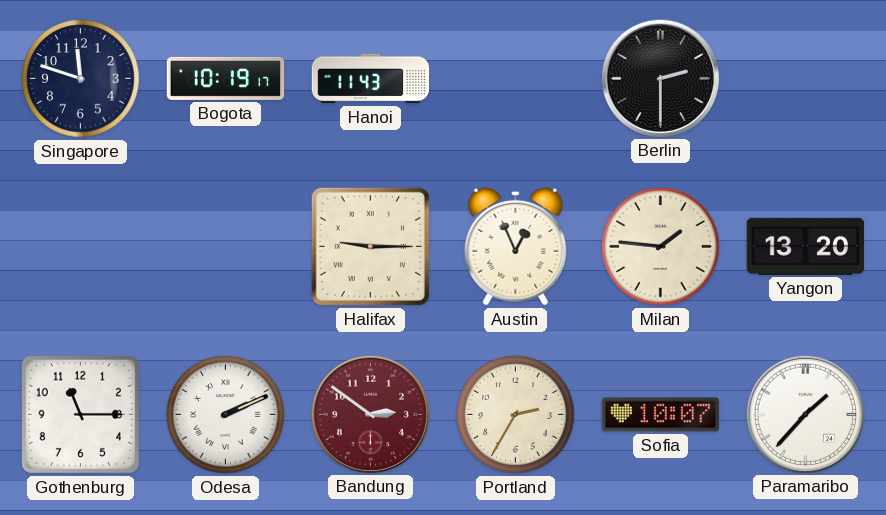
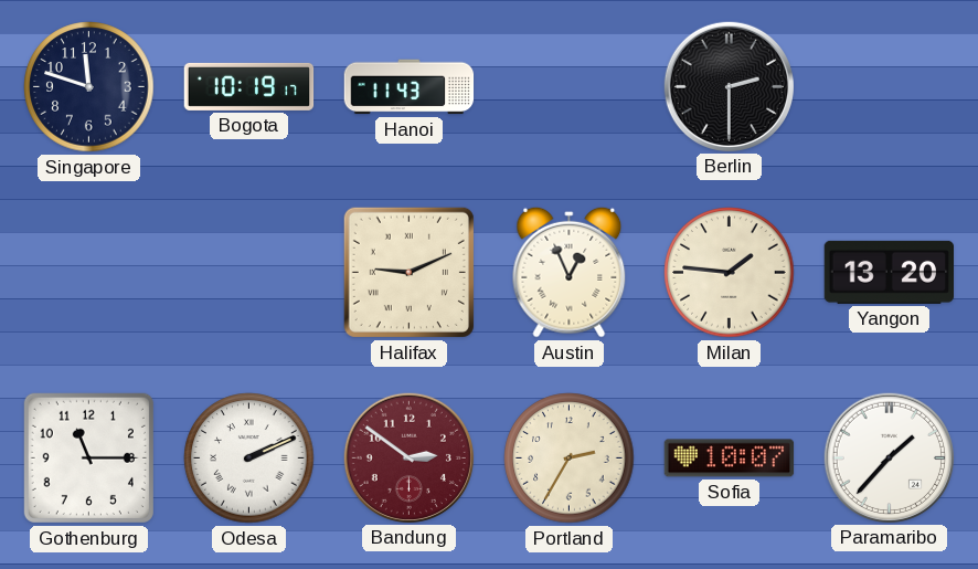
Halifax: 9:15 -> 9:11
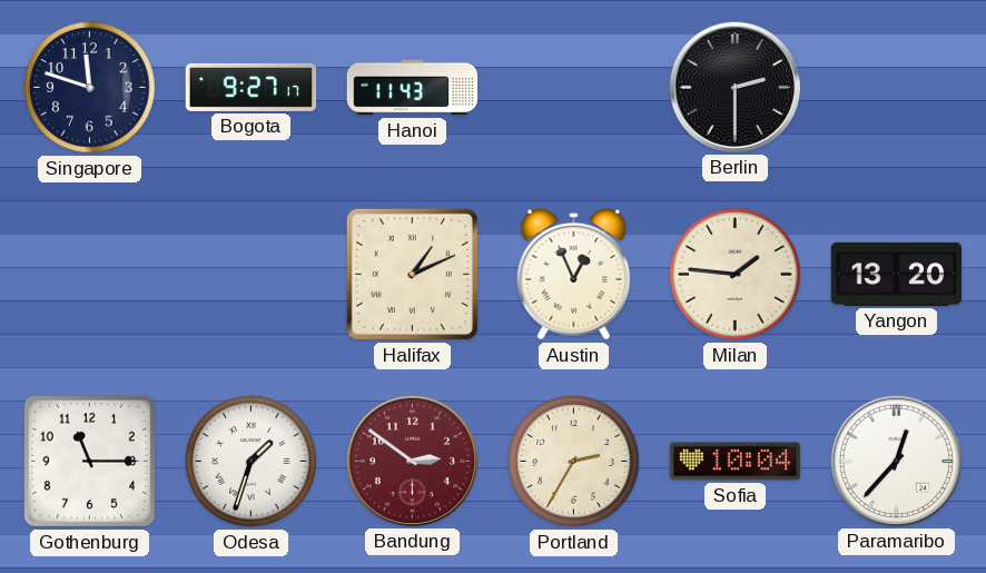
Bogota: 10:19 -> 9:27
Halifax: 9:11 -> 1:11
Odesa: 2:11 -> 1:33
Sofia: 10:07 -> 10:04
Paramaribo: 1:37 -> 12:37
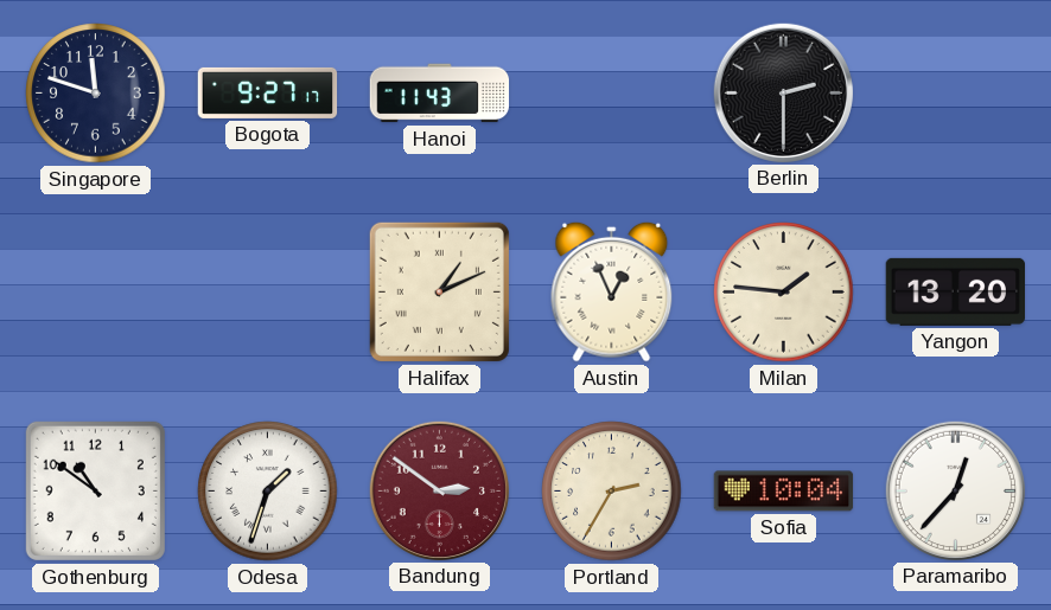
Gothenburg: 11:15 -> 10:51
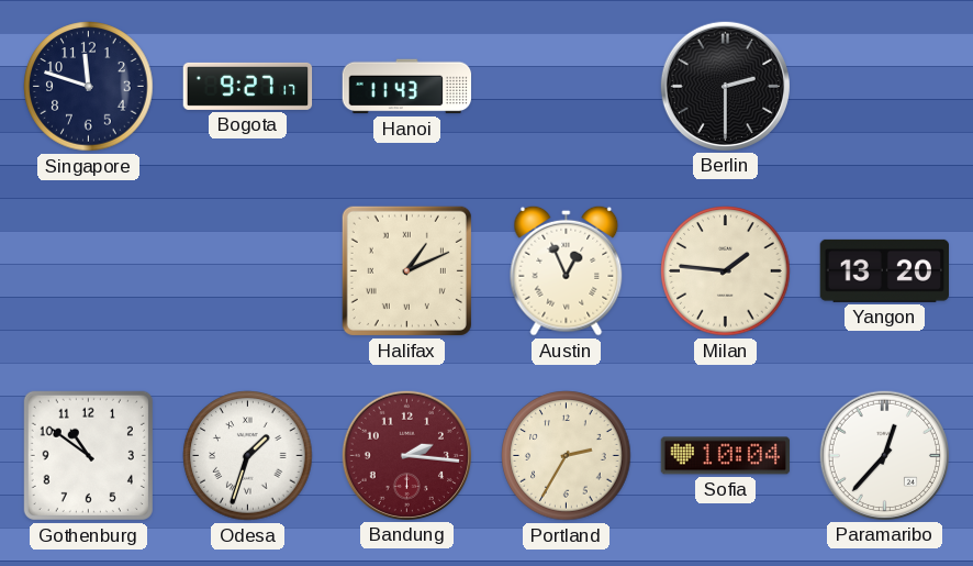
Bandung: 2:51 -> 2:16
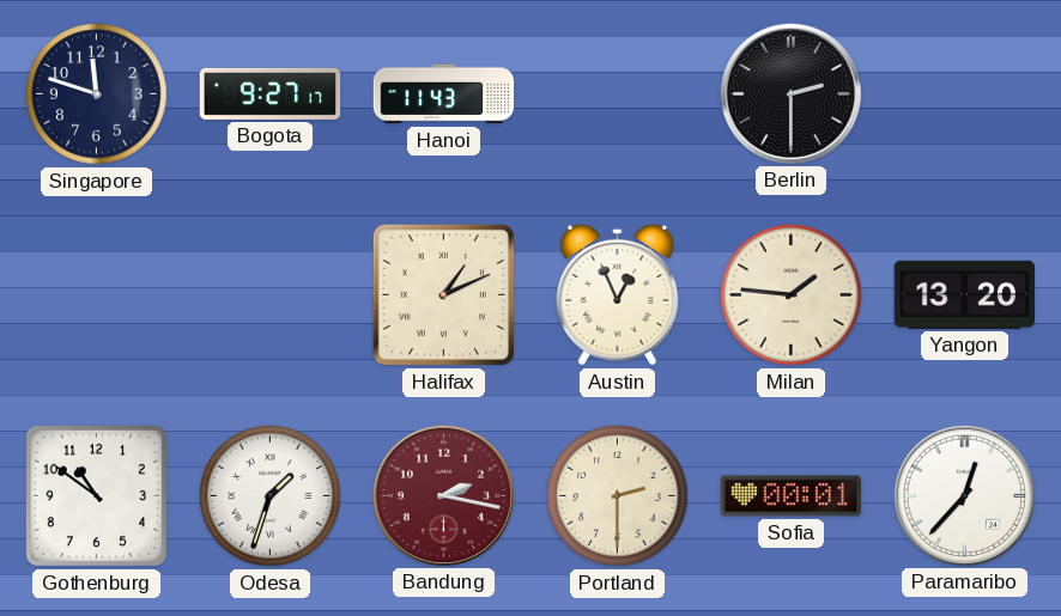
Bandung: 2:16 -> 2:17
Portland: 2:35 -> 2:30
Sofia: 10:04 -> 00:01
